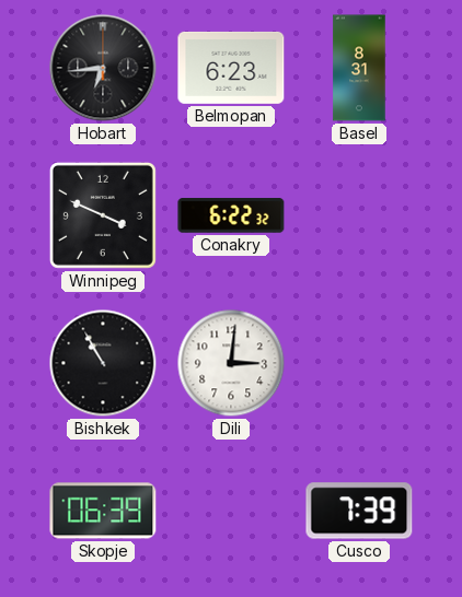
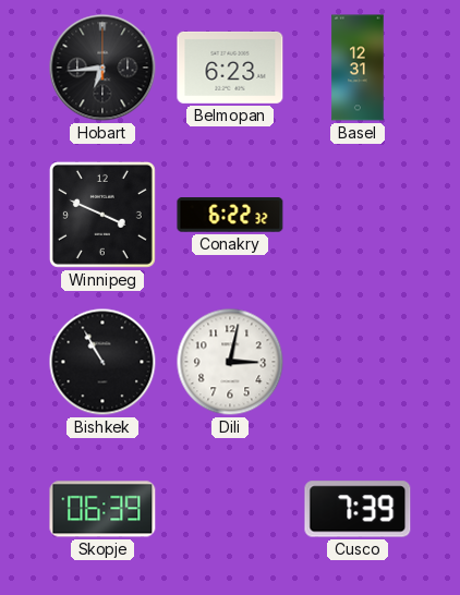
Basel: 8:31 -> 12:31
Dili: 3:01 -> 3:02
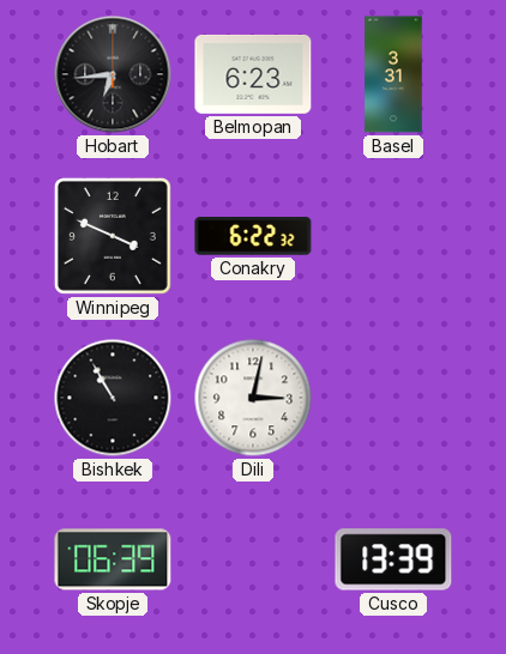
Basel: 12:31 -> 3:31
Cusco: 7:39 -> 13:39
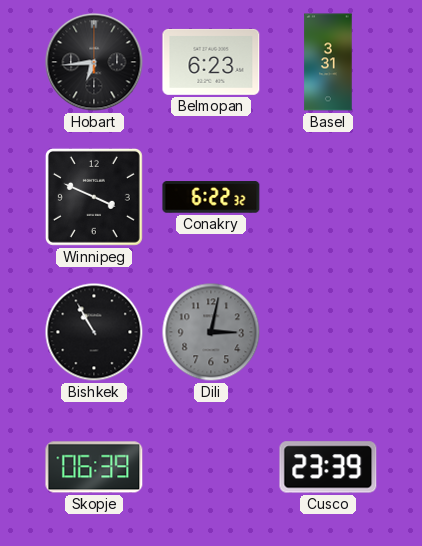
Dili dial: white -> grey
Cusco: 13:39 -> 23:39
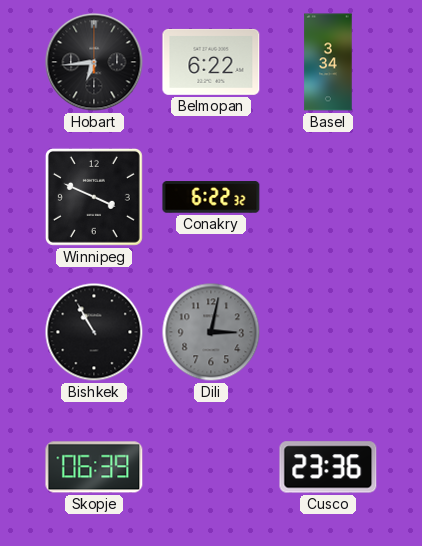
Belmopan: 6:23 -> 6:22
Basel: 3:31 -> 3:34
Cusco: 23:39 -> 23:36
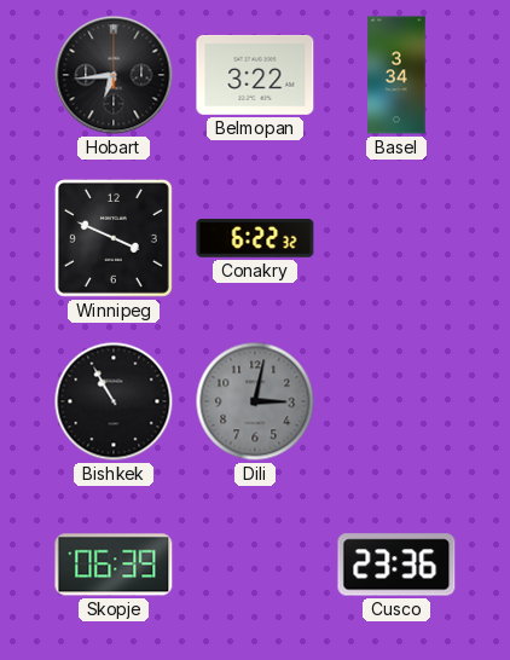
Belmopan: 6:22 -> 3:22
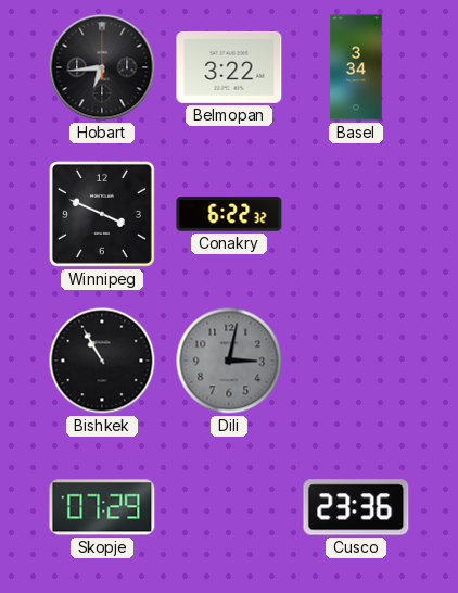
Skopje: 06:39 -> 07:29
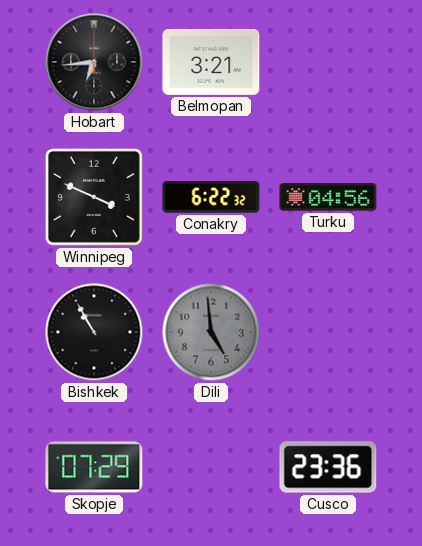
Belmopan: 3:22 -> 3:21
Basel: 3:34 -> none
Turku: none -> 04:56
Dili: 3:02 -> 4:59
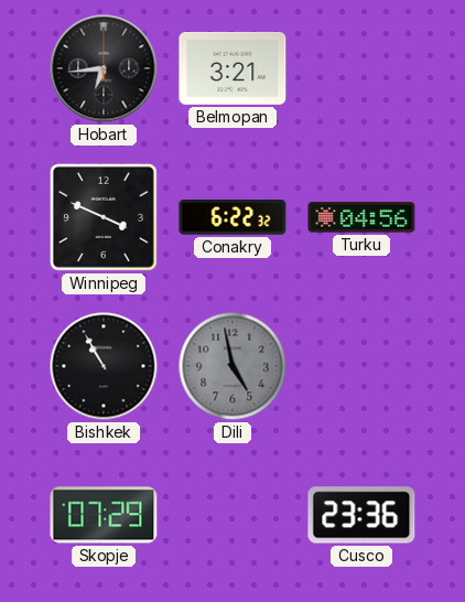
Dili: 4:59 -> 4:58
